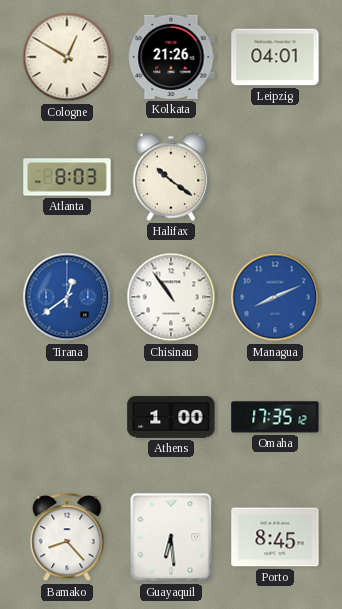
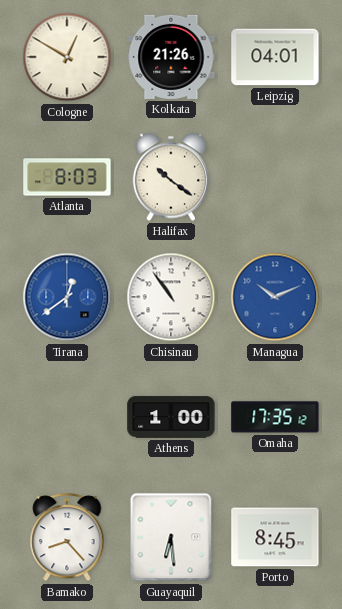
Managua: 8:11 -> 10:11
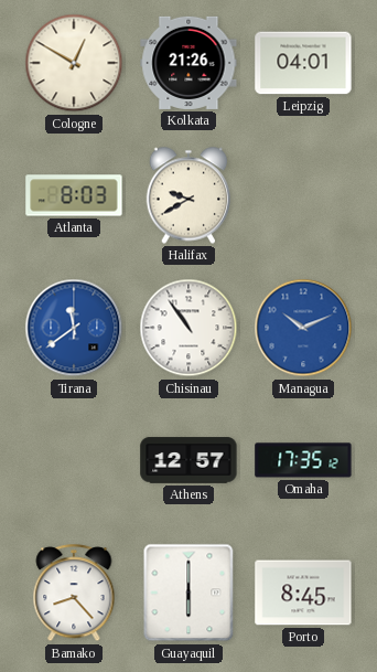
Halifax: 10:21 -> 9:40
Tirana: 12:39 -> 11:39
Athens: 1:00 -> 12:57
Guayaquil: 6:29 -> 6:00
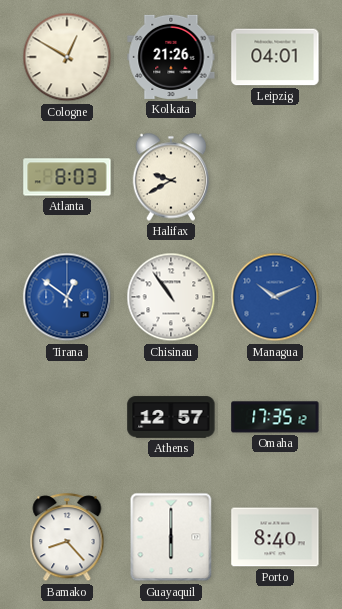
Tirana: 11:39 -> 12:51
Porto: 8:45 -> 8:40
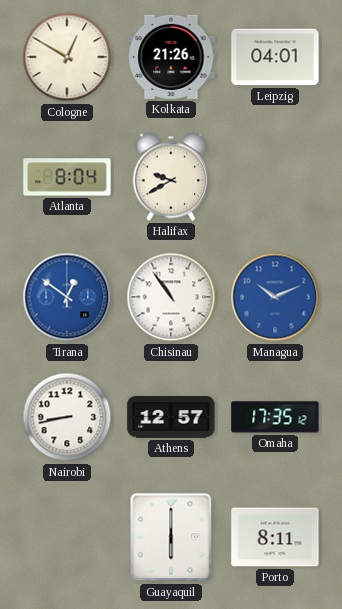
Atlanta: 8:03 -> 8:04
Nairobi: none -> 8:43
Bamako: 8:23 -> none
Porto: 8:40 -> 8:11
